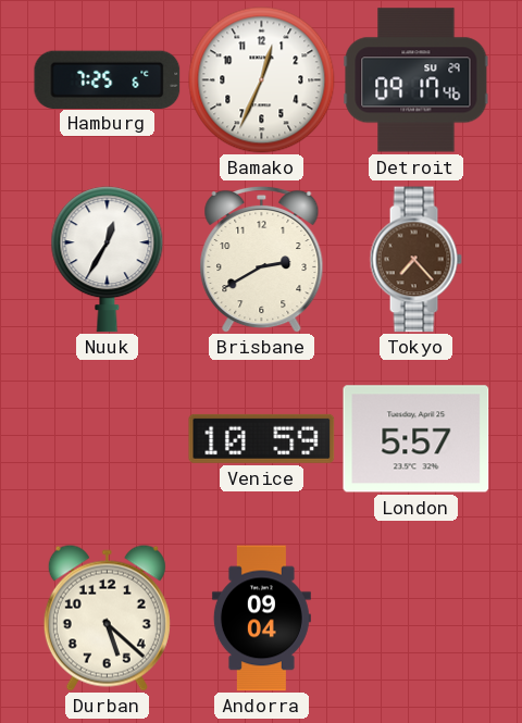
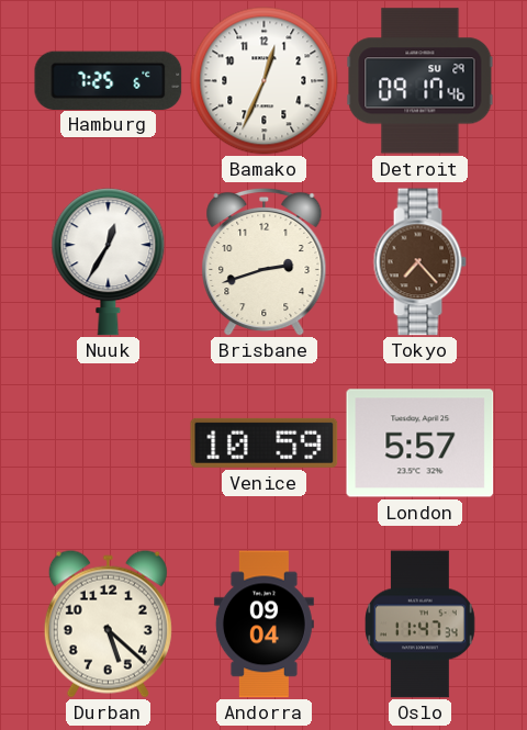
Brisbane: 2:40 -> 2:42
Oslo: none -> 11:47
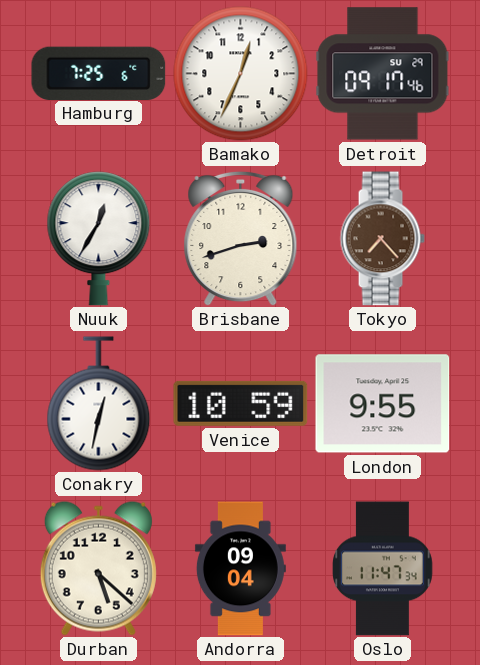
Conakry: none -> 12:32
London: 5:57 -> 9:55
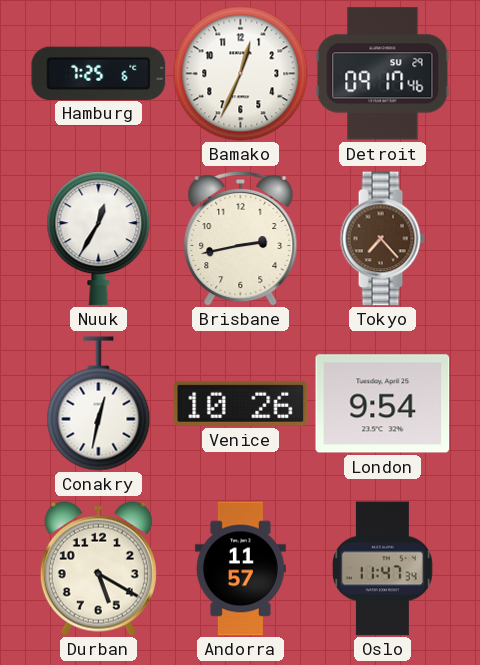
Brisbane: 2:42 -> 2:43
Venice: 10:59 -> 10:26
London: 9:55 -> 9:54
Durban: 5:22 -> 5:20
Andorra: 09:04 -> 11:57
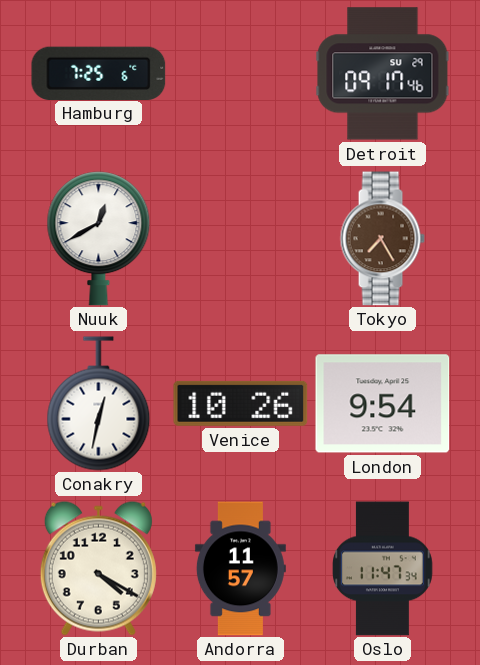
Bamako: 12:34 -> none
Nuuk: 12:35 -> 12:40
Brisbane: 2:43 -> none
Tokyo: 7:23 -> 7:25
Durban: 5:20 -> 4:20
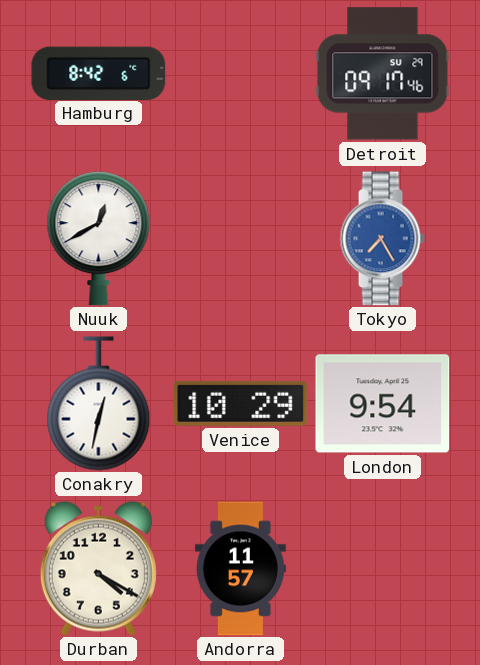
Hamburg: 7:25 -> 8:42
Tokyo dial: brown -> blue
Venice: 10:26 -> 10:29
Oslo: 11:47 -> none
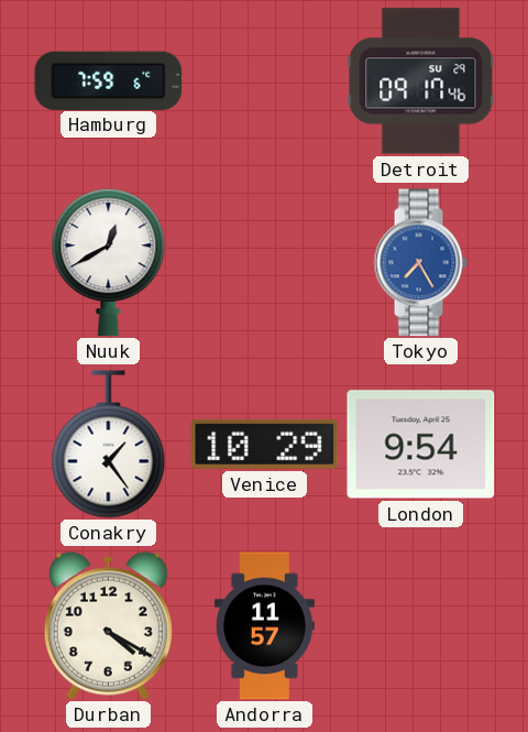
Hamburg: 8:42 -> 7:59
Conakry: 12:32 -> 1:24
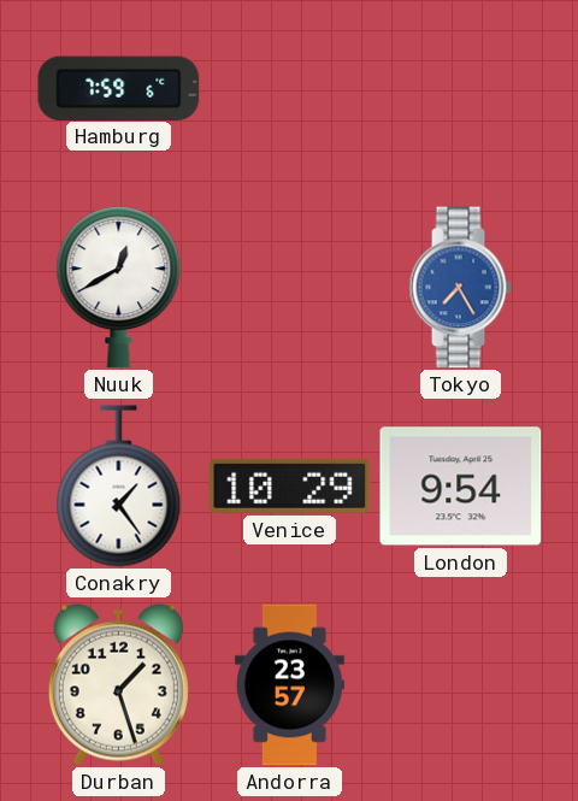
Detroit: 09:17 -> none
Durban: 4:20 -> 1:27
Andorra: 11:57 -> 23:57
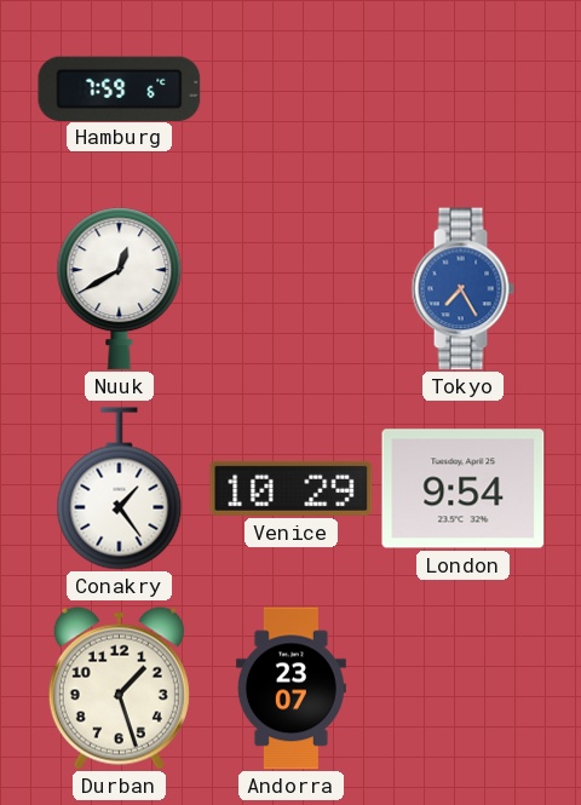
Andorra: 23:57 -> 23:07
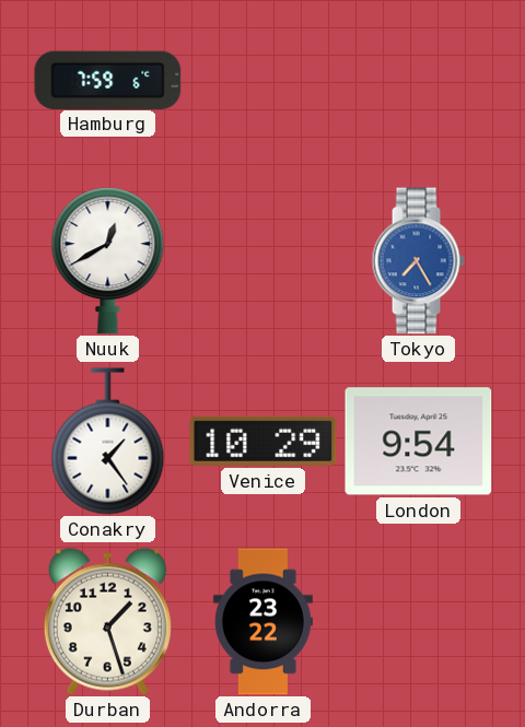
Andorra: 23:07 -> 23:22
